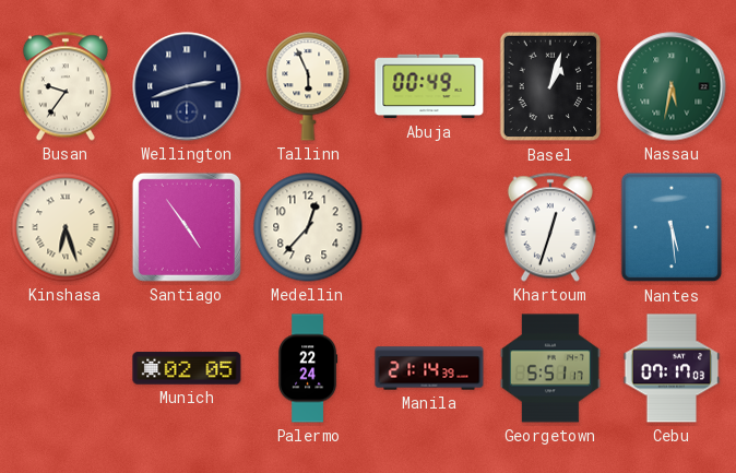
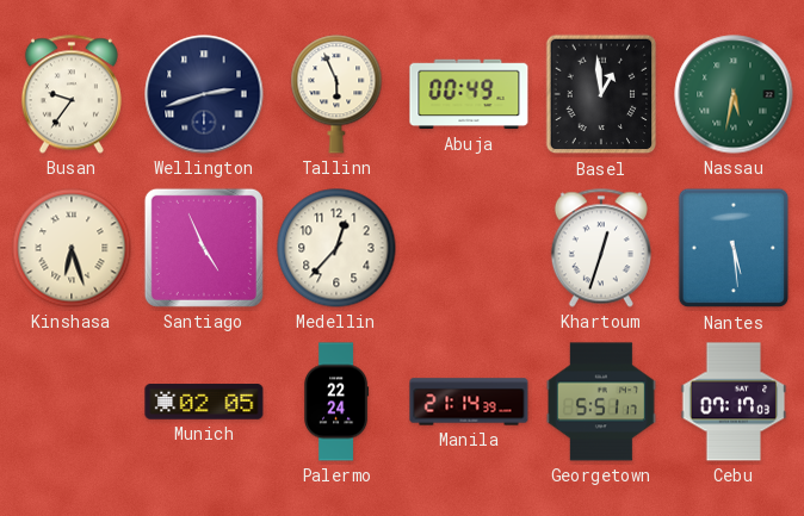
Basel: 1:03 -> 12:59
Santiago: 4:54 -> 4:56
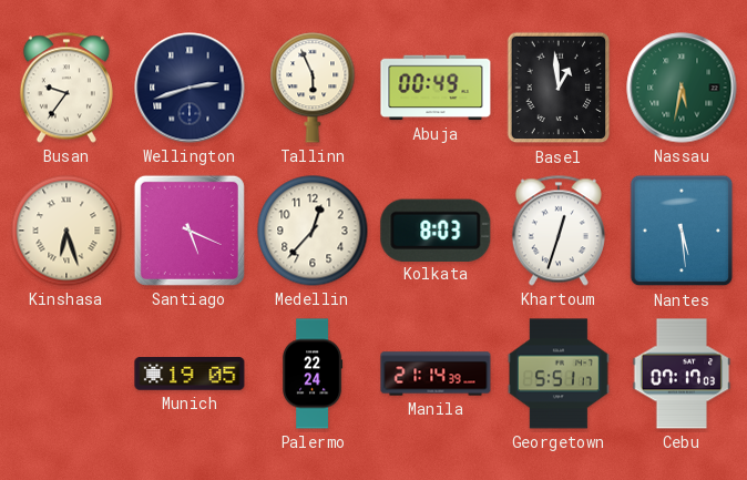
Santiago: 4:56 -> 5:19
Kolkata: none -> 8:03
Munich: 02:05 -> 19:05
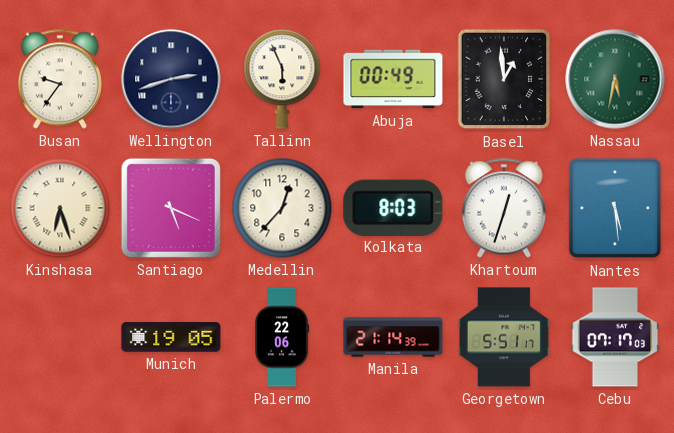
Palermo: 22:24 -> 22:06
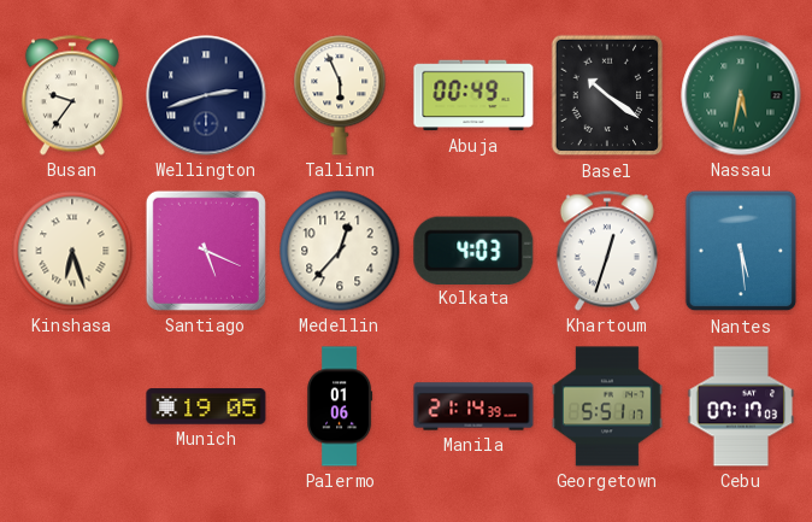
Basel: 12:59 -> 10:21
Kolkata: 8:03 -> 4:03
Palermo: 22:06 -> 01:06
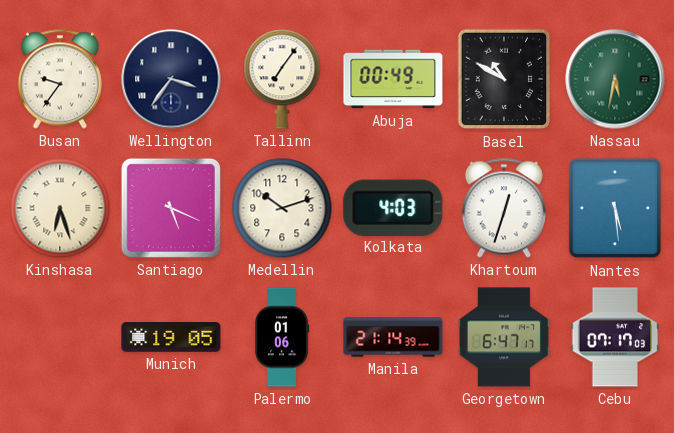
Wellington: 2:42 -> 3:36
Tallinn: 5:56 -> 7:06
Basel: 10:21 -> 10:50
Medellin: 12:37 -> 10:12
Georgetown: 5:51 -> 6:47
